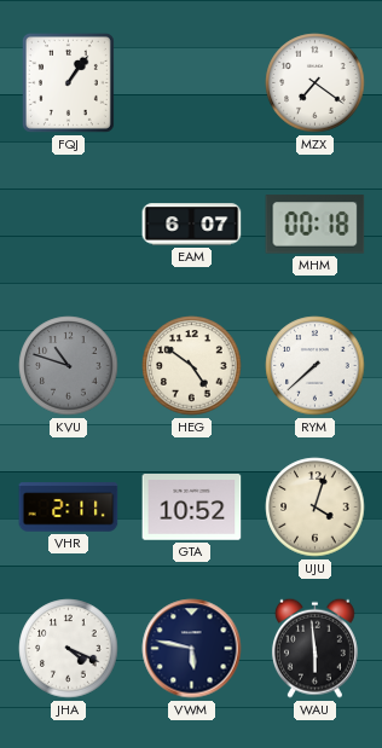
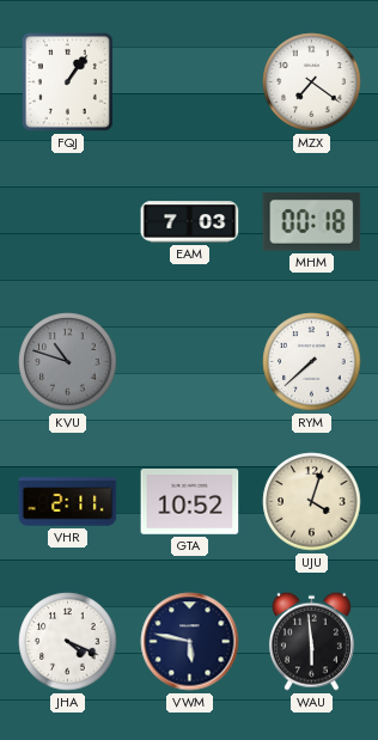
EAM: 6:07 -> 7:03
HEG: 4:51 -> none
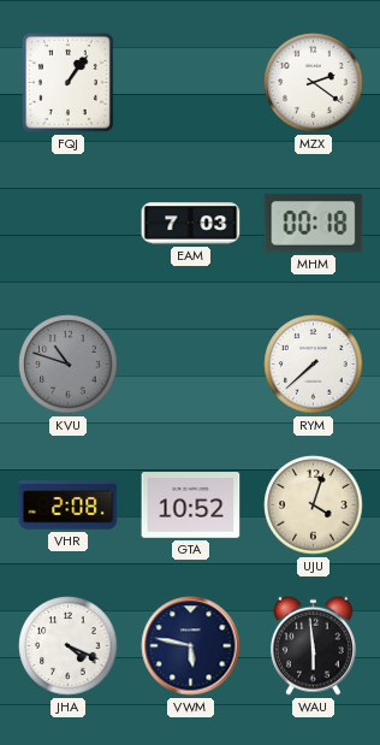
MZX: 7:21 -> 2:21
VHR: 2:11 -> 2:08
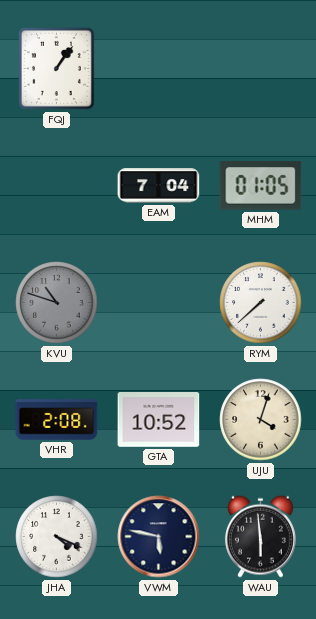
MZX: 2:21 -> none
EAM: 7:03 -> 7:04
MHM: 00:18 -> 01:05
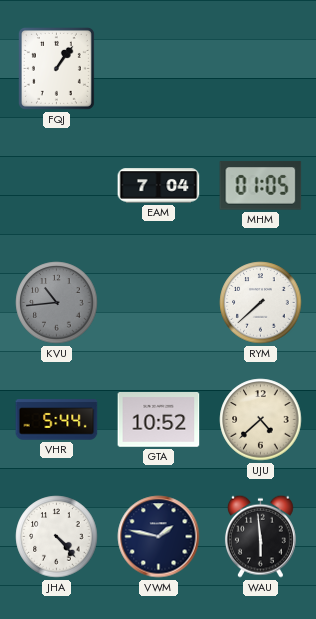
KVU: 10:48 -> 10:44
VHR: 2:08 -> 5:44
UJU: 4:03 -> 4:38
JHA: 4:19 -> 4:23
VWM: 5:47 -> 1:47
